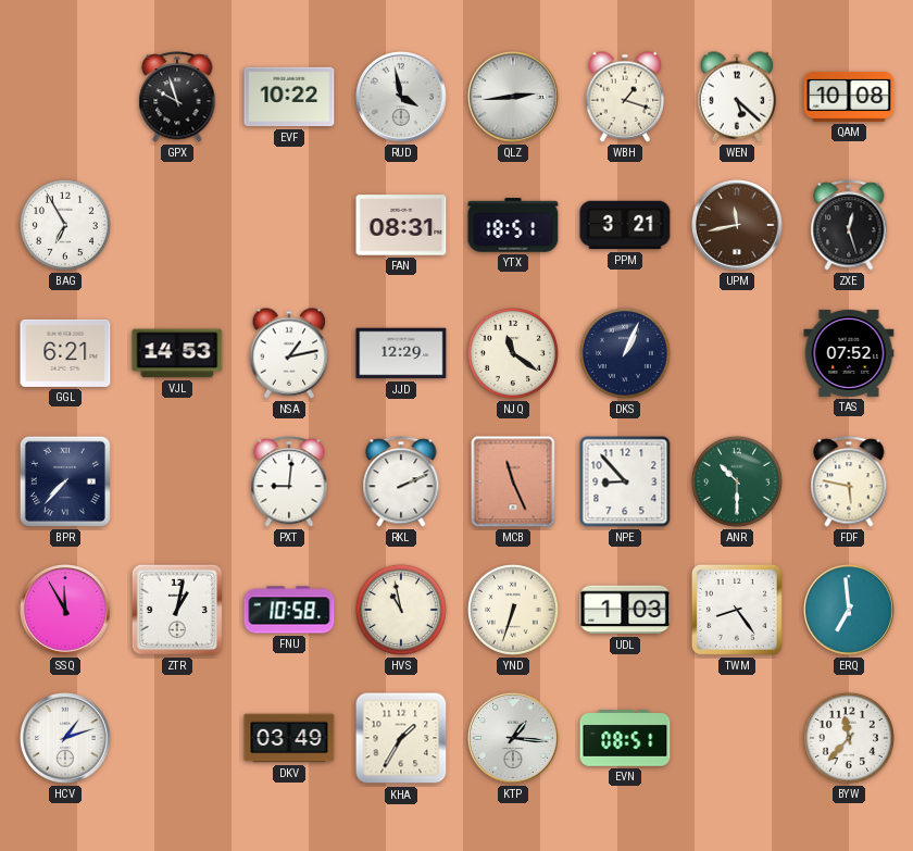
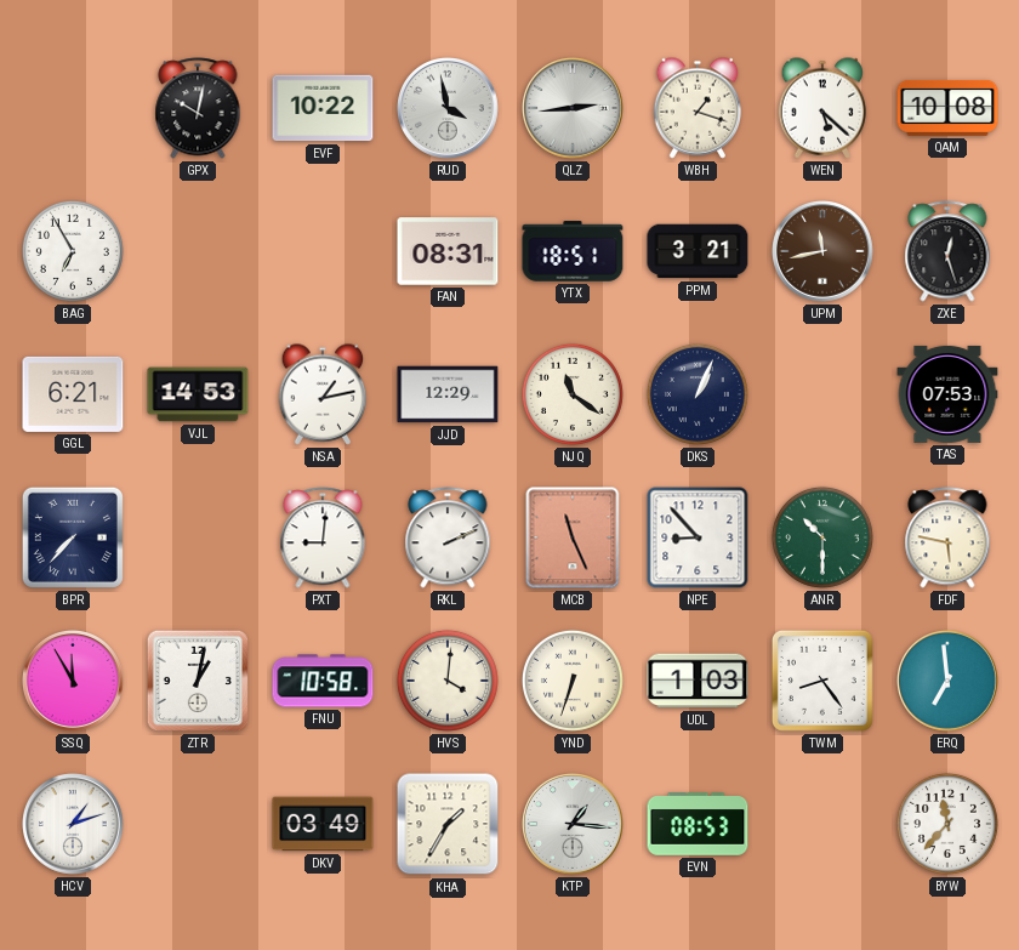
GPX: 9:57 -> 10:02
TAS: 07:52 -> 07:53
HVS: 10:58 -> 4:01
EVN: 08:51 -> 08:53
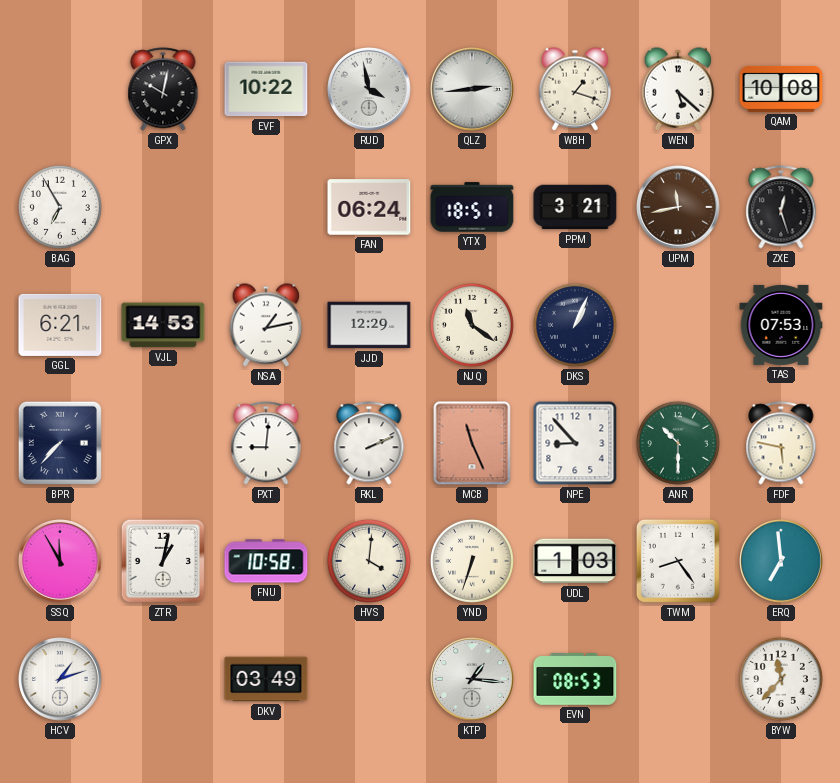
FAN: 08:31 -> 06:24
KHA: 1:35 -> none
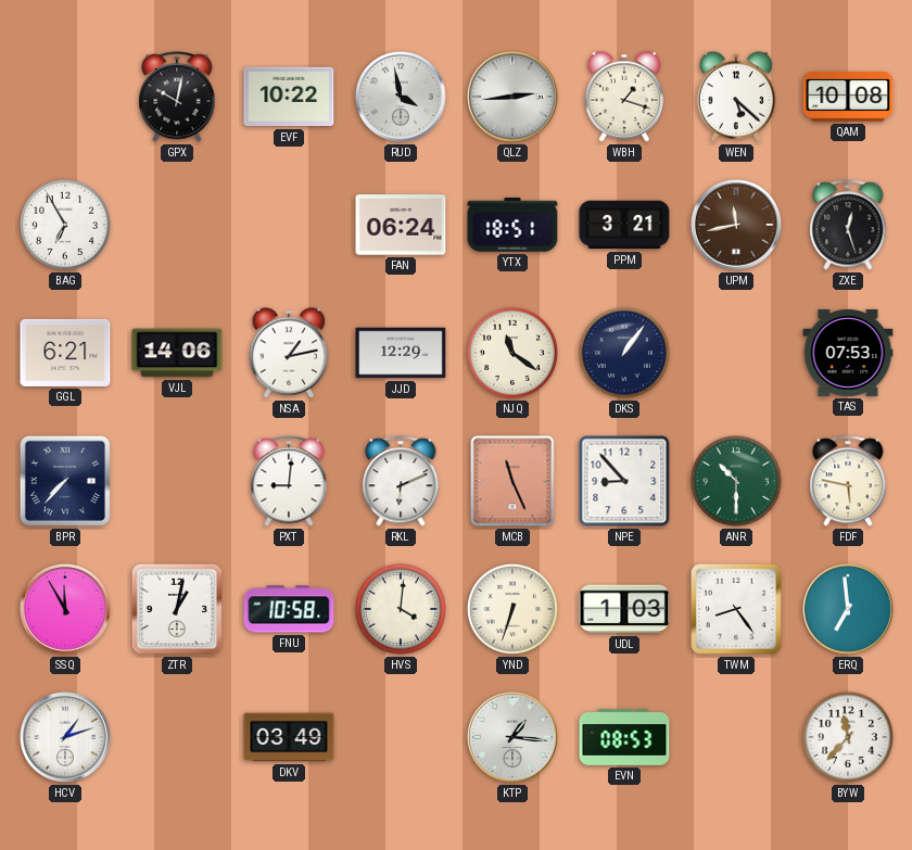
VJL: 14:53 -> 14:06
DKS: 1:04 -> 1:06
RKL: 2:11 -> 6:11
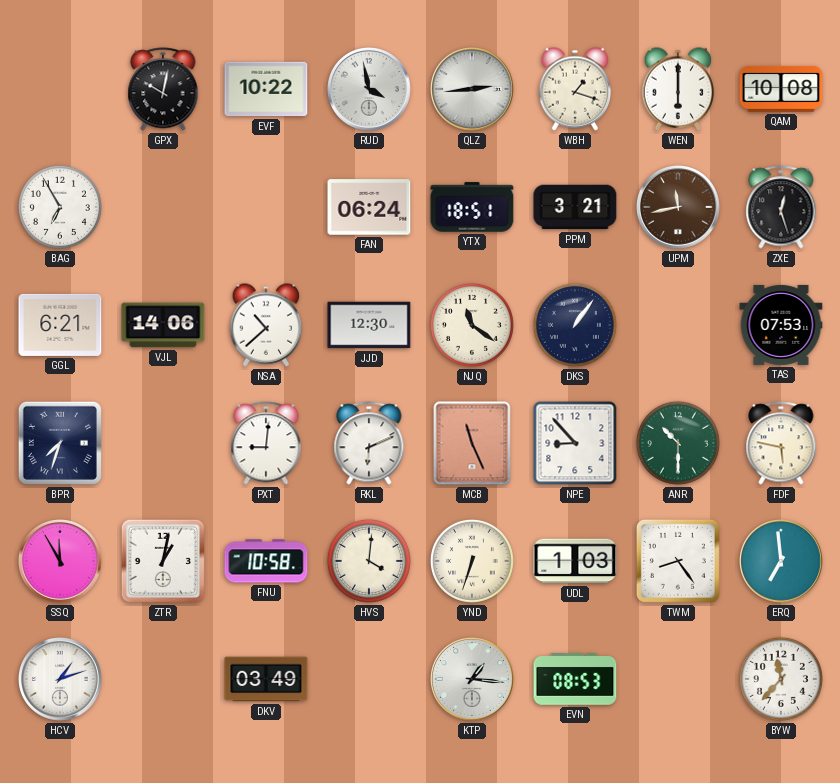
WEN: 5:22 -> 6:00
NSA: 1:13 -> 10:38
JJD: 12:29 -> 12:30
BPR: 7:37 -> 7:33
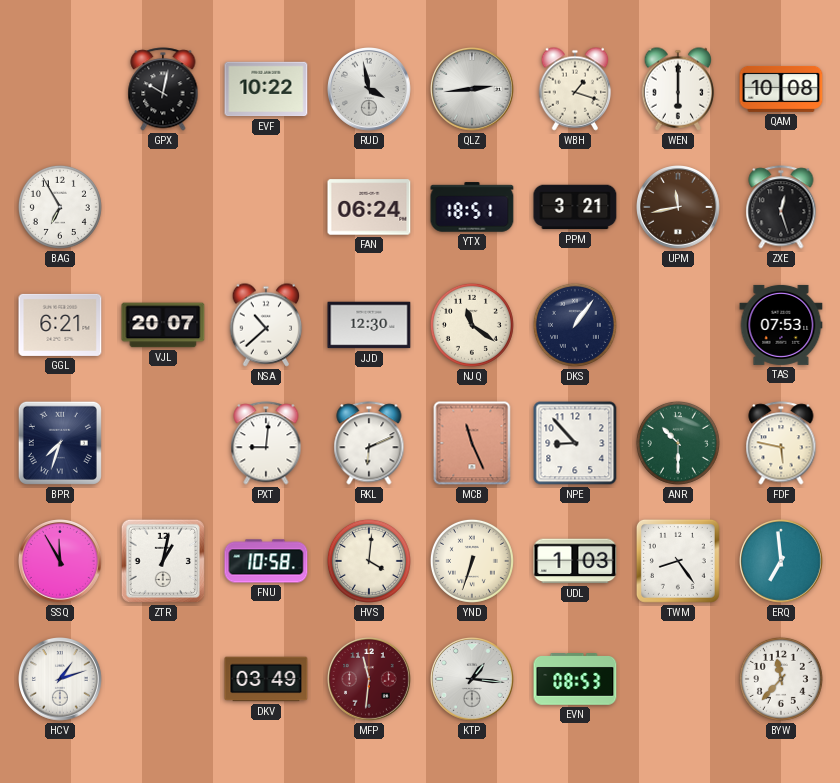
VJL: 14:06 -> 20:07
MFP: none -> 11:31
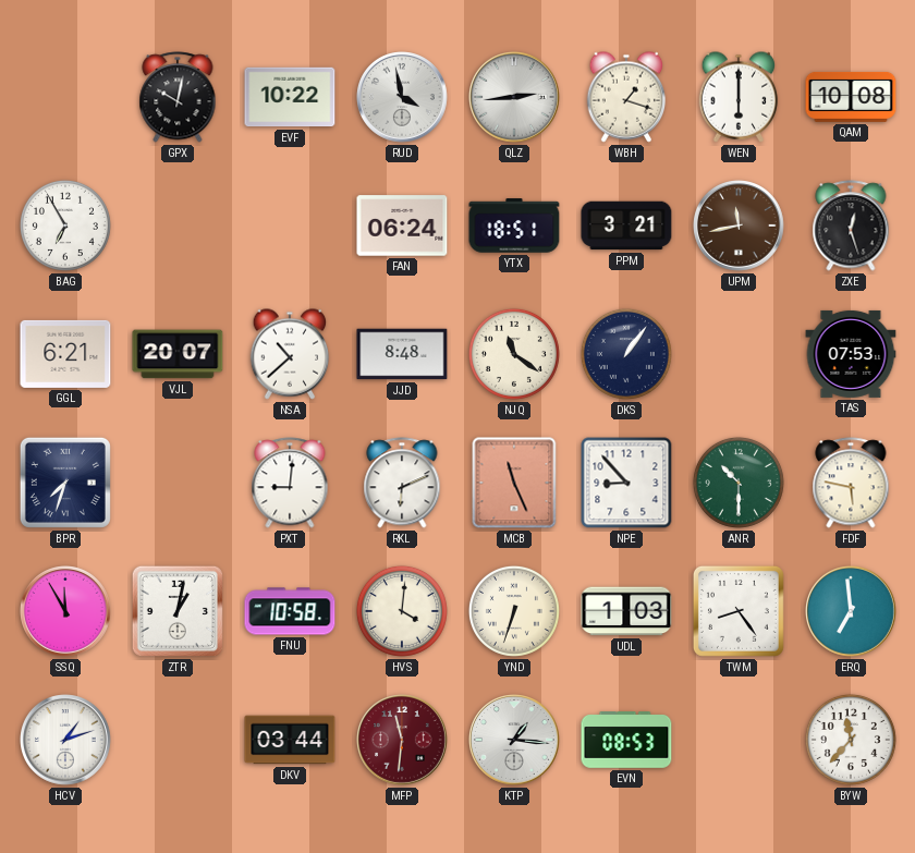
JJD: 12:30 -> 8:48
DKV: 03:49 -> 03:44
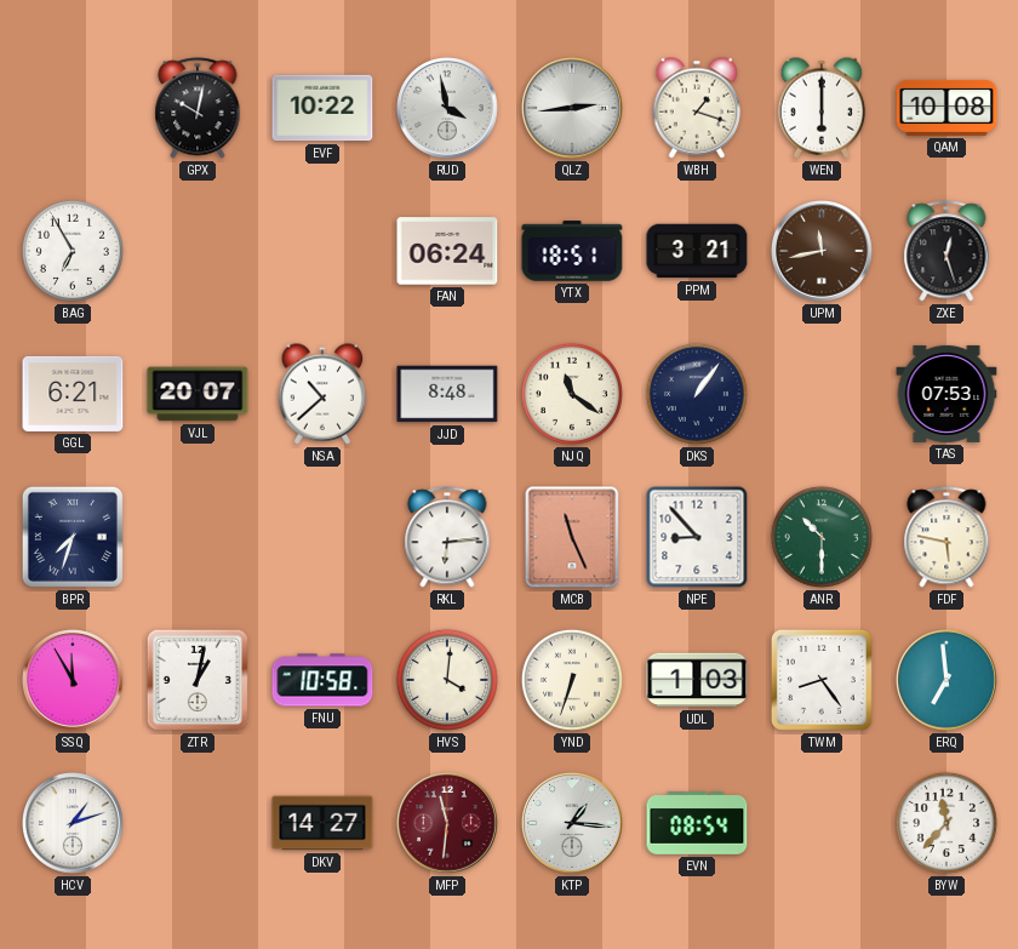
PXT: 9:01 -> none
RKL: 6:11 -> 6:14
DKV: 03:44 -> 14:27
EVN: 08:53 -> 08:54
